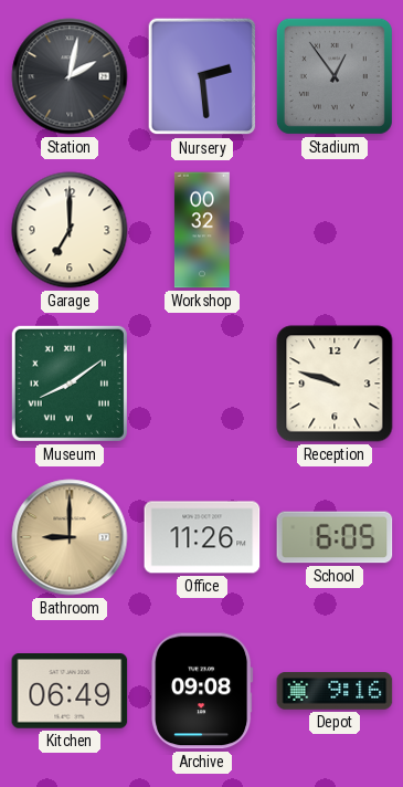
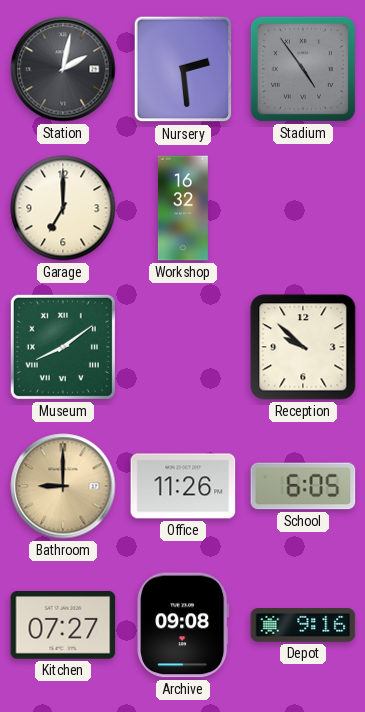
Stadium: 12:54 -> 4:54
Workshop: 00:32 -> 16:32
Reception: 9:48 -> 9:52
Kitchen: 06:49 -> 07:27
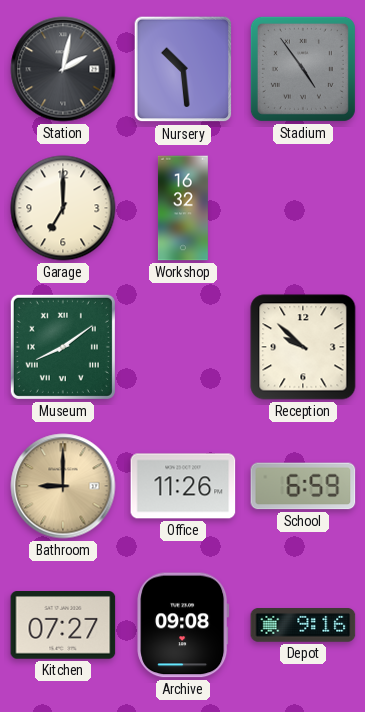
Nursery: 2:29 -> 10:29
School: 6:05 -> 6:59
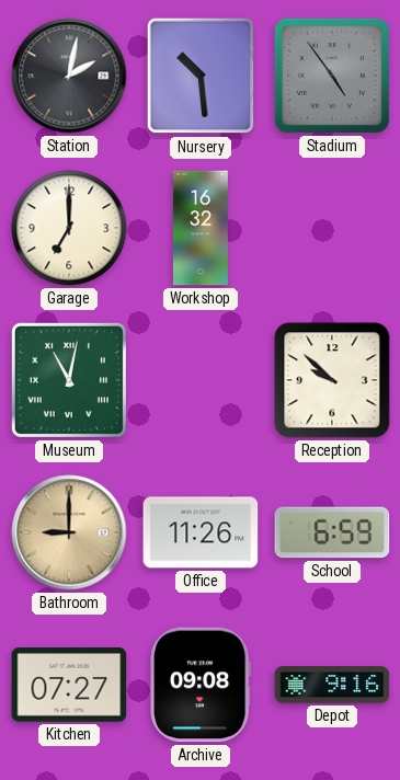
Museum: 8:09 -> 11:02
